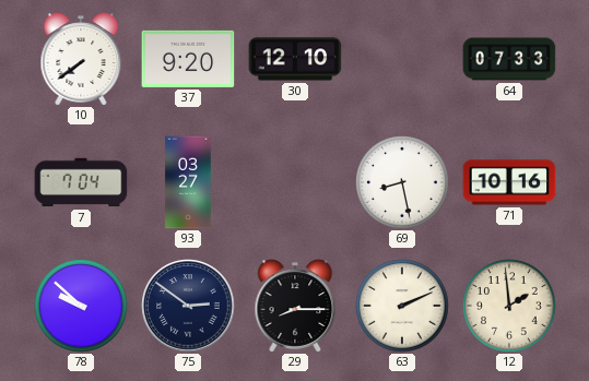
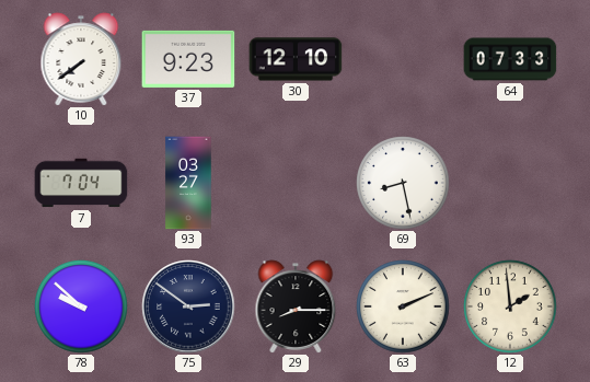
37: 9:20 -> 9:23
71: 10:16 -> none
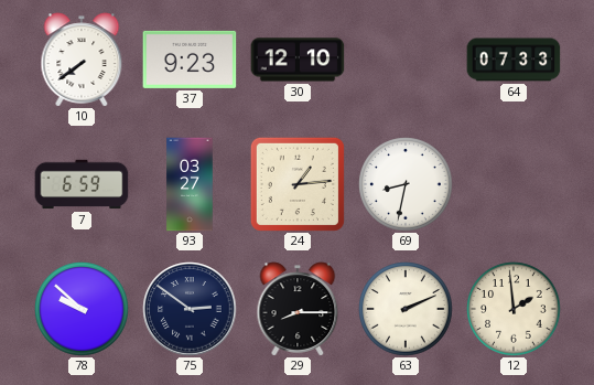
7: 7:04 -> 6:59
24: none -> 1:14
69: 8:28 -> 8:32
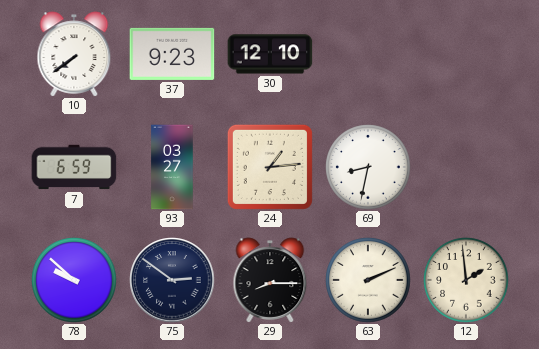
64: 07:33 -> none
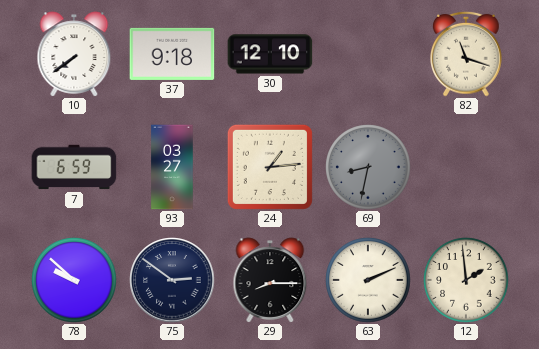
37: 9:23 -> 9:18
82: none -> 11:18
69 dial: white -> grey
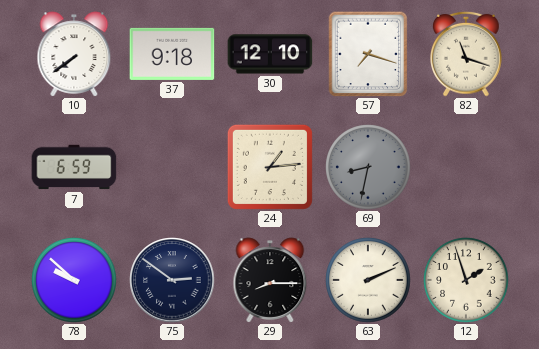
57: none -> 7:18
93: 03:27 -> none
12: 1:59 -> 1:57
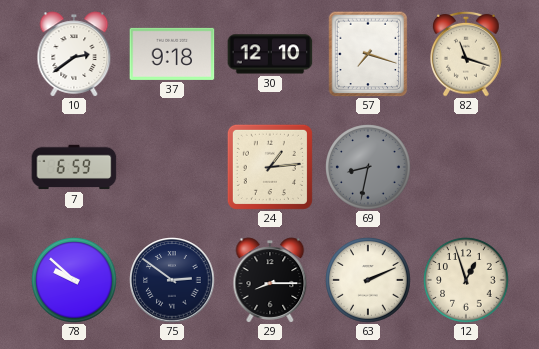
10: 7:39 -> 2:39
12: 1:57 -> 12:57
